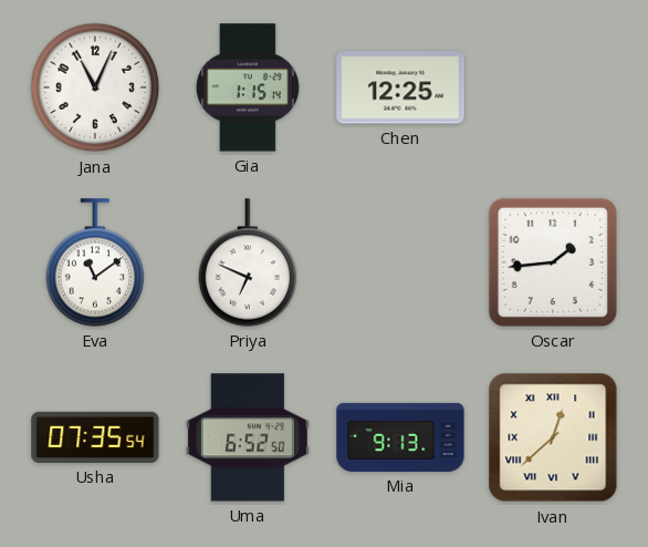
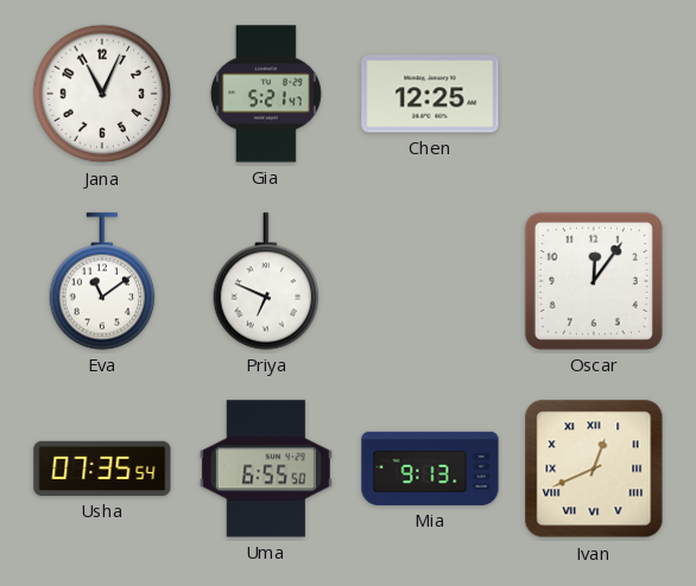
Gia: 1:15 -> 5:21
Oscar: 1:44 -> 12:06
Uma: 6:52 -> 6:55
Ivan: 12:38 -> 12:41
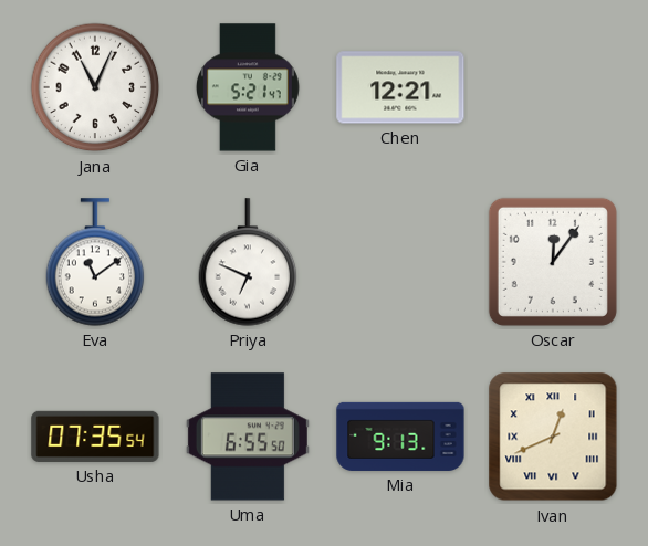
Chen: 12:25 -> 12:21
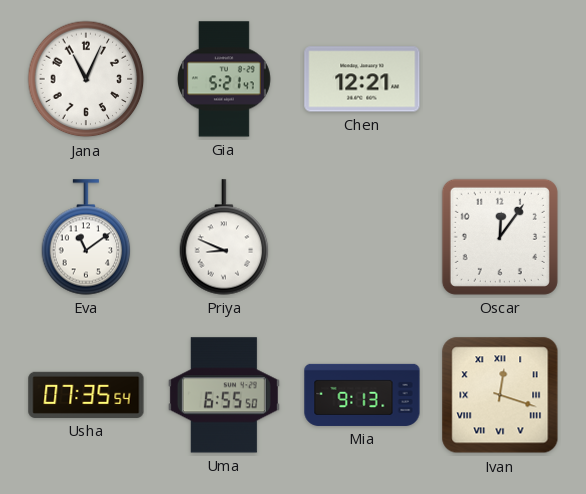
Priya: 6:49 -> 8:49
Ivan: 12:41 -> 12:18
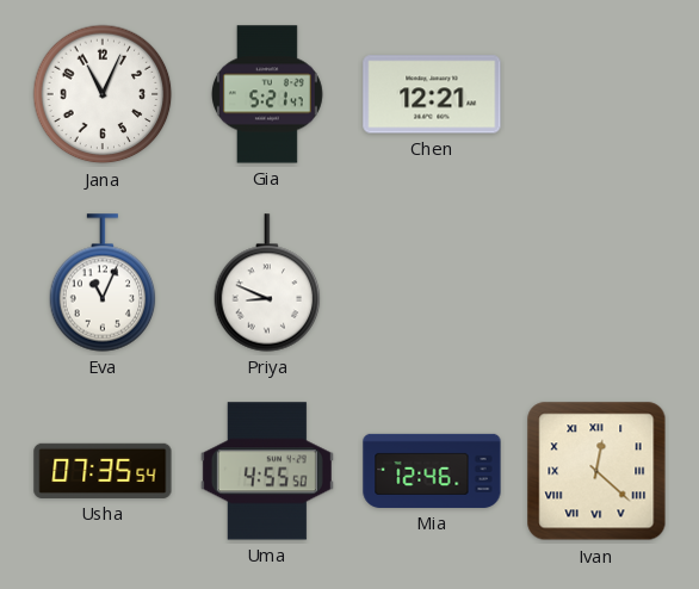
Eva: 11:09 -> 11:04
Oscar: 12:06 -> none
Uma: 6:55 -> 4:55
Mia: 9:13 -> 12:46
Ivan: 12:18 -> 12:22
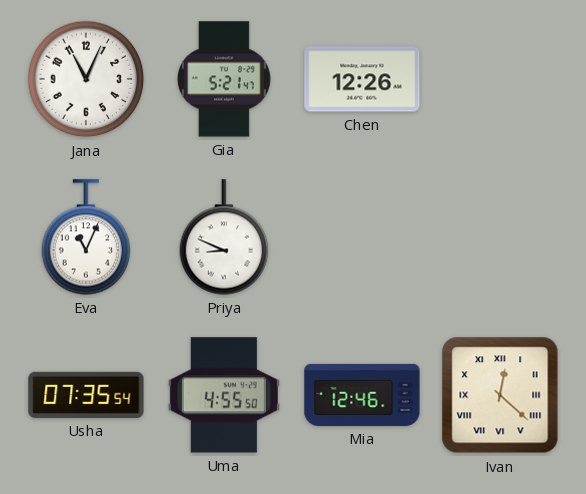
Chen: 12:21 -> 12:26
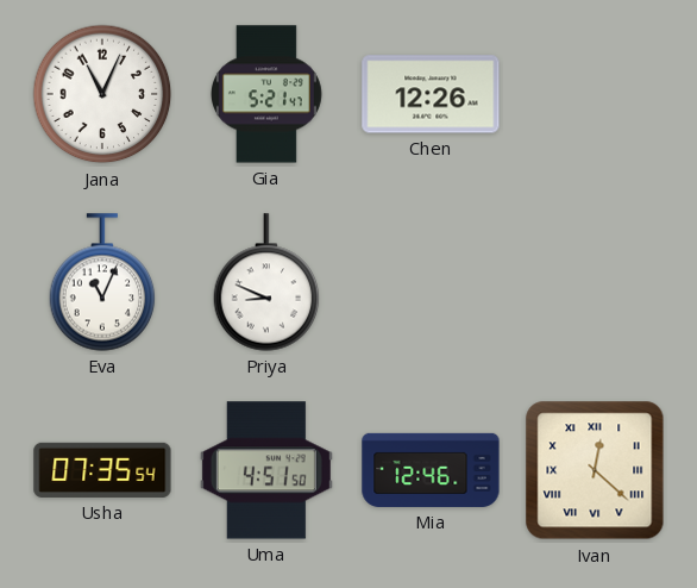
Uma: 4:55 -> 4:51
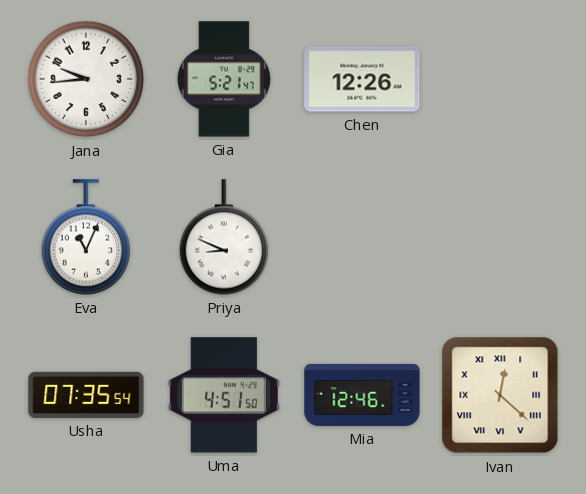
Jana: 11:04 -> 9:44
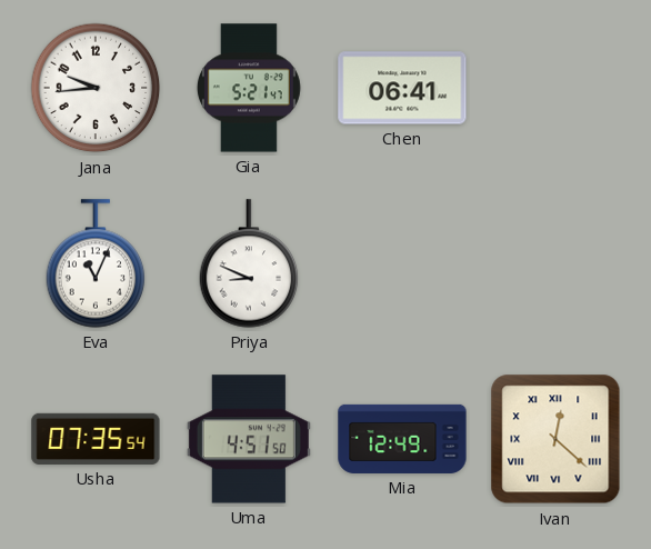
Chen: 12:26 -> 06:41
Mia: 12:46 -> 12:49
